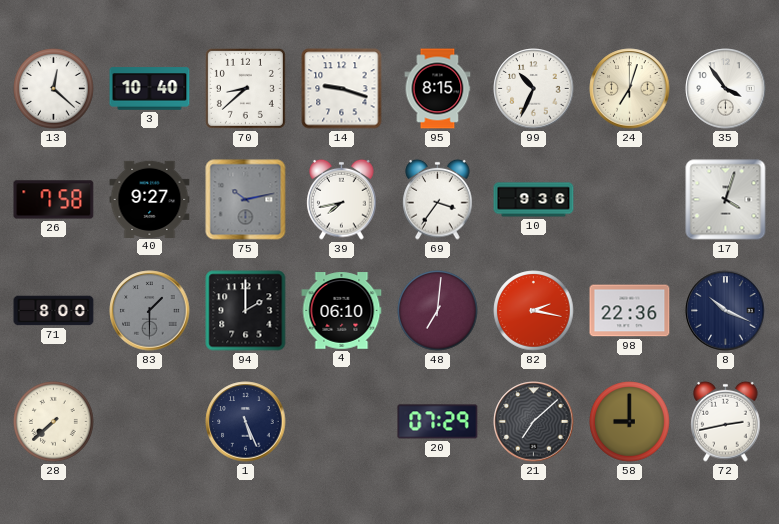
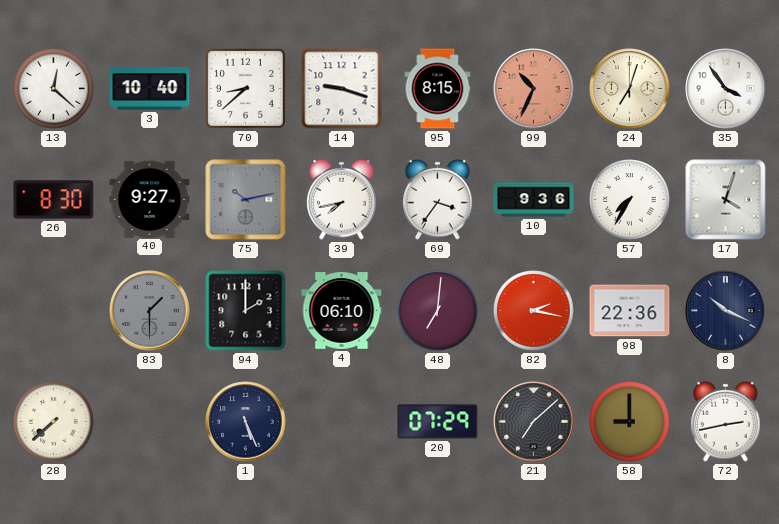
99 dial: white -> salmon
26: 7:58 -> 8:30
57: none -> 7:35
71: 8:00 -> none
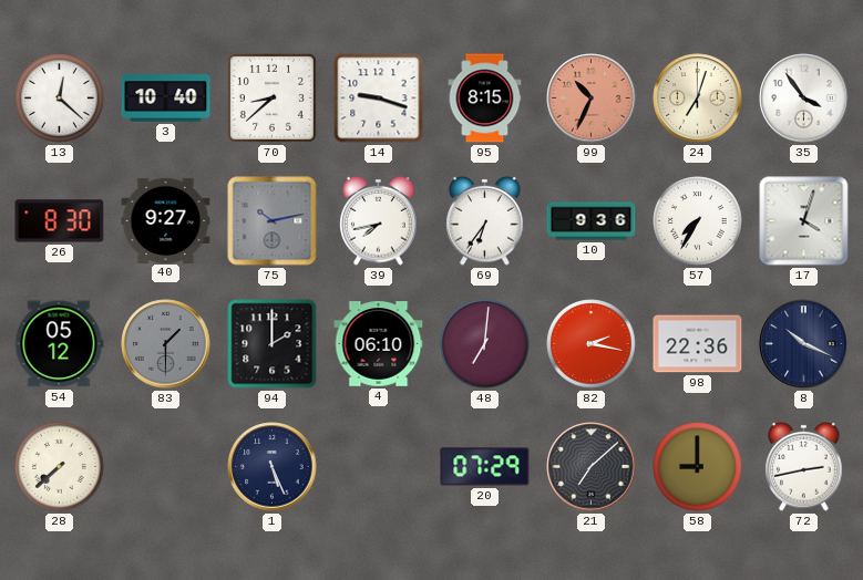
69: 3:36 -> 6:36
54: none -> 05:12
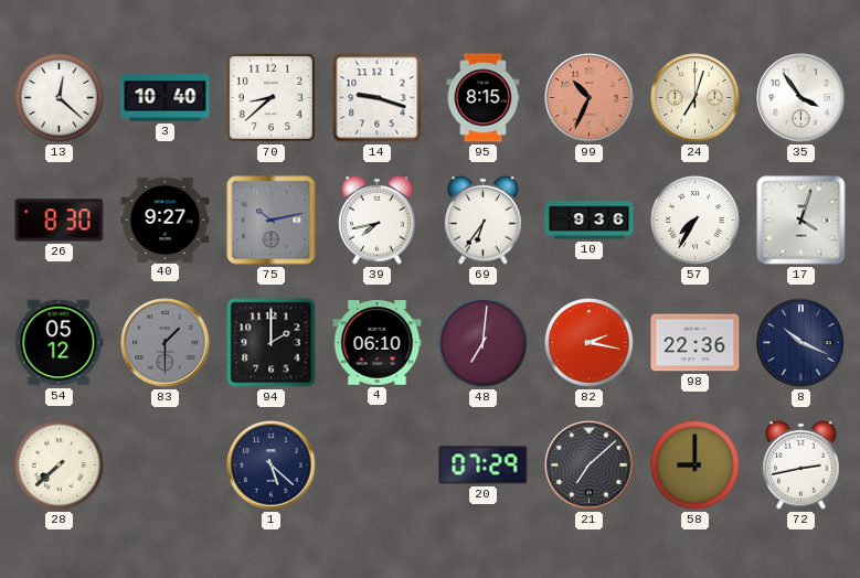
1: 5:26 -> 5:22
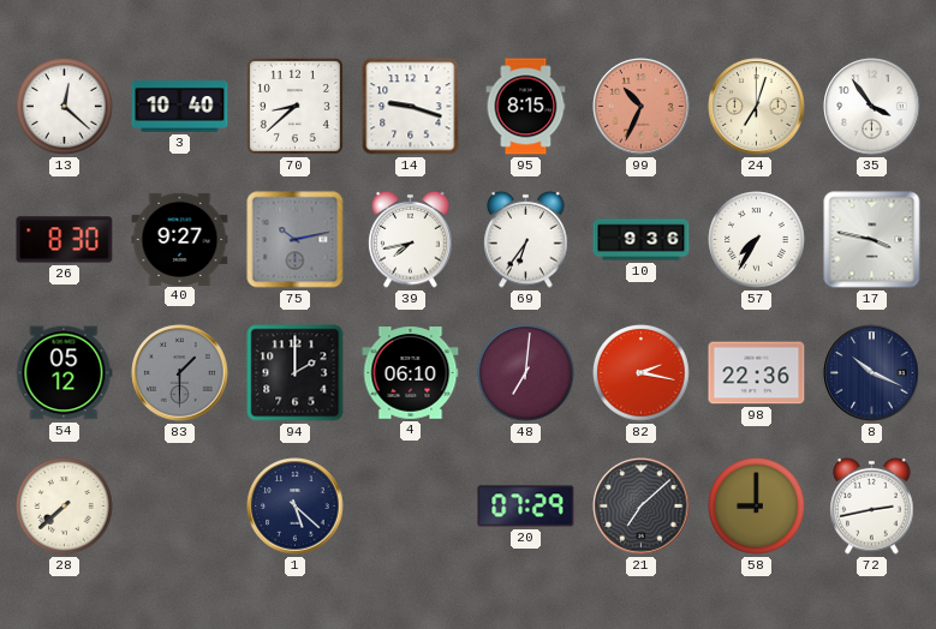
17: 4:03 -> 3:47
